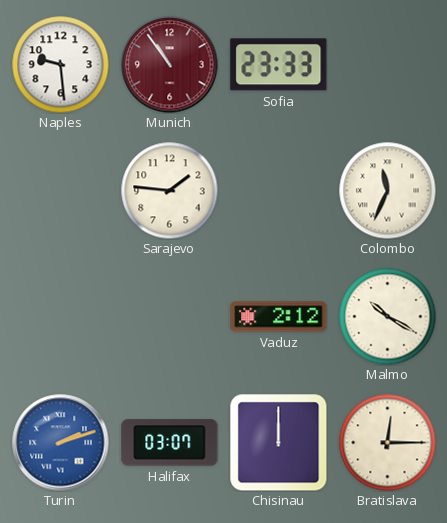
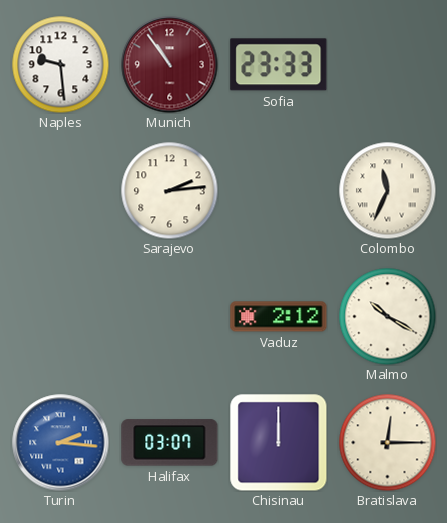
Sarajevo: 1:46 -> 2:14
Turin: 2:12 -> 2:16
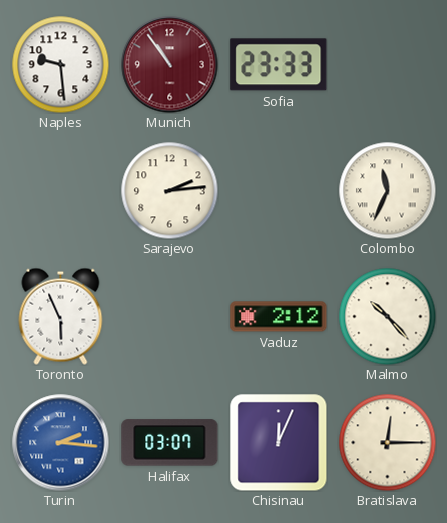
Toronto: none -> 5:56
Malmo: 10:20 -> 10:23
Chisinau: 12:00 -> 12:04
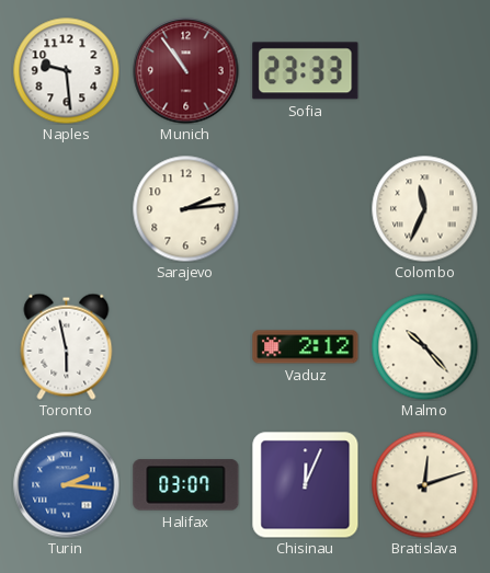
Toronto: 5:56 -> 5:58
Bratislava: 12:15 -> 12:12
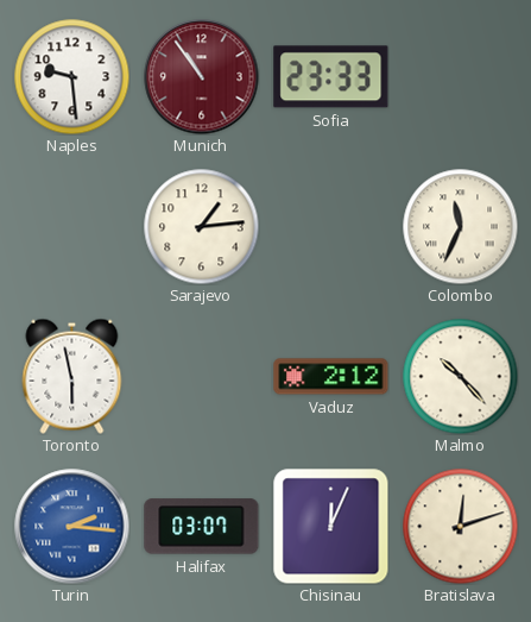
Sarajevo: 2:14 -> 1:14
